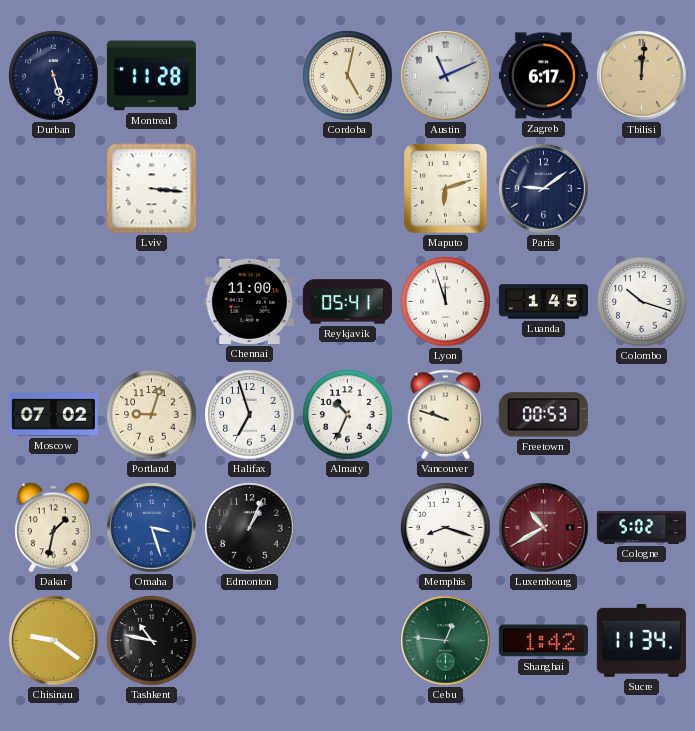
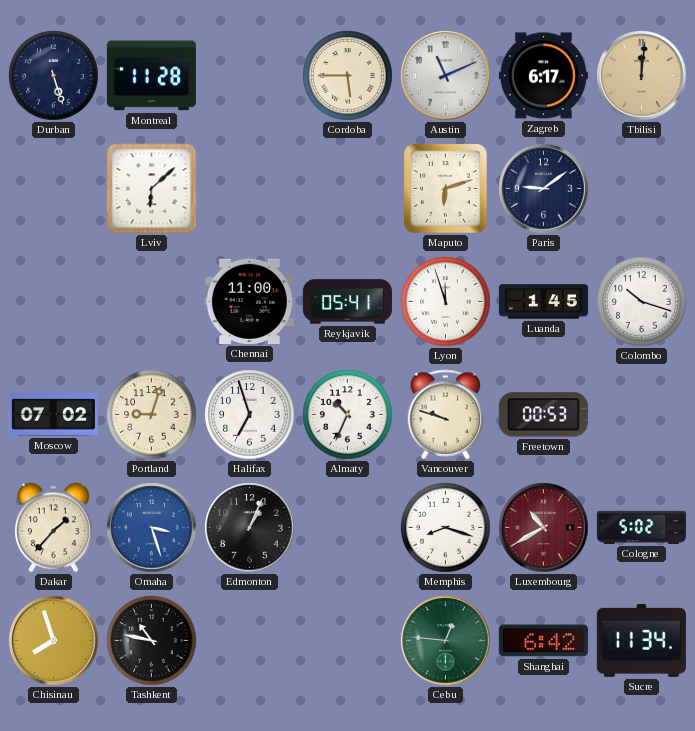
Cordoba: 5:02 -> 5:45
Lviv: 3:16 -> 6:08
Dakar: 1:32 -> 1:37
Chisinau: 9:21 -> 7:57
Shanghai: 1:42 -> 6:42
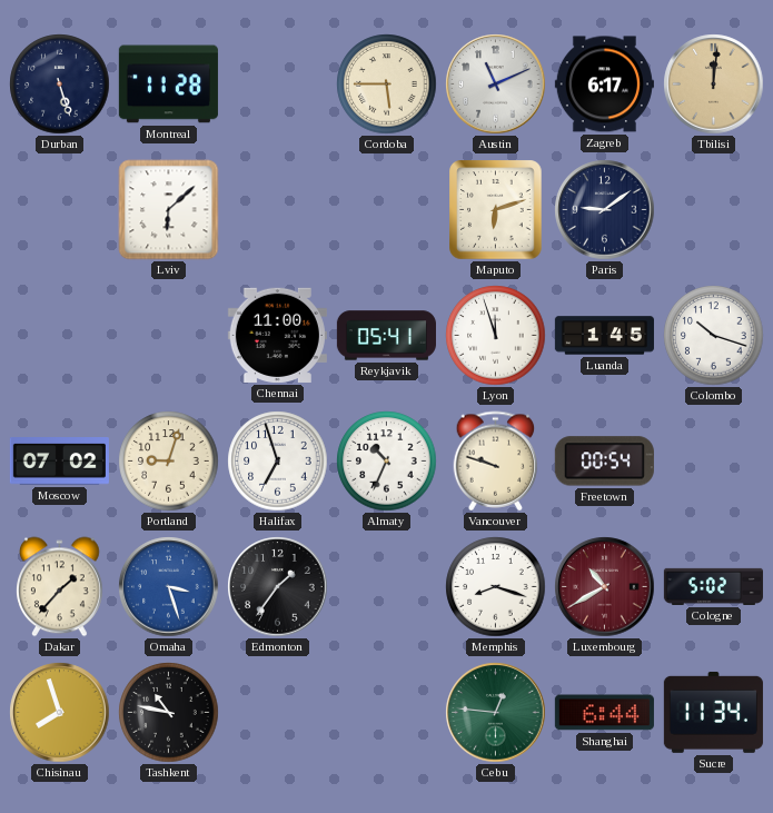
Freetown: 00:53 -> 00:54
Edmonton: 1:04 -> 1:36
Shanghai: 6:42 -> 6:44
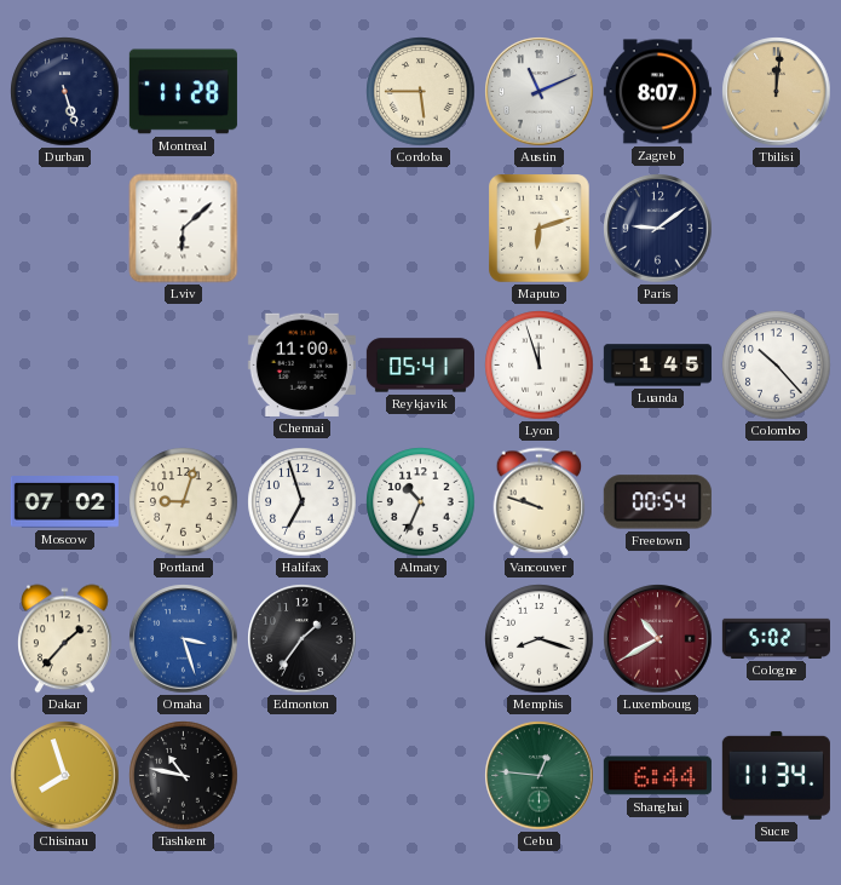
Zagreb: 6:17 -> 8:07
Colombo: 10:18 -> 10:23
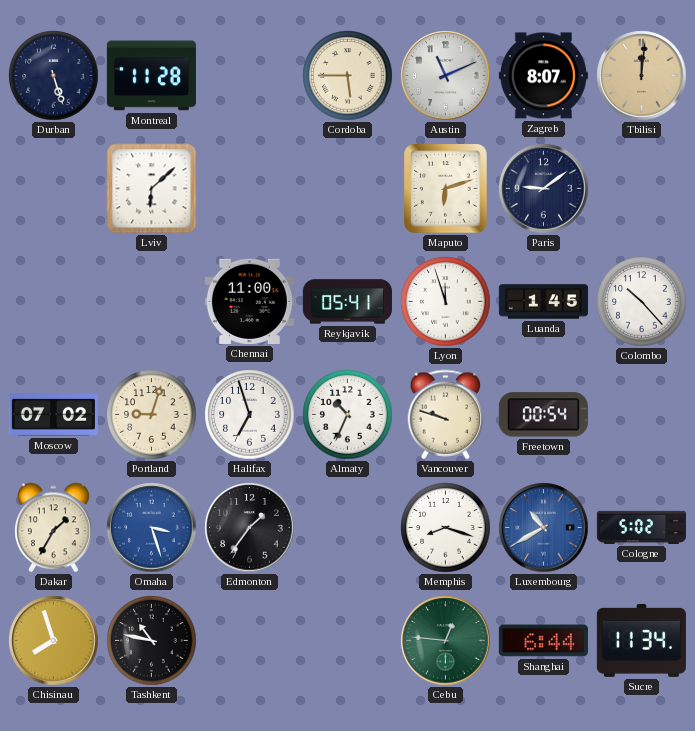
Dakar: 1:37 -> 1:35
Luxembourg dial: burgundy -> blue
